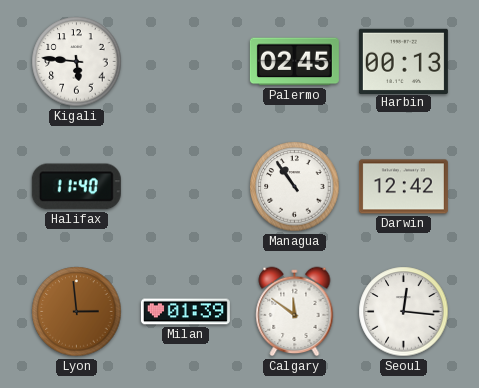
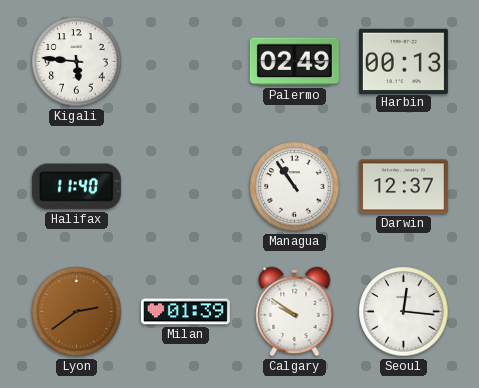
Palermo: 02:45 -> 02:49
Darwin: 12:42 -> 12:37
Lyon: 2:59 -> 2:39
Calgary: 11:51 -> 9:51
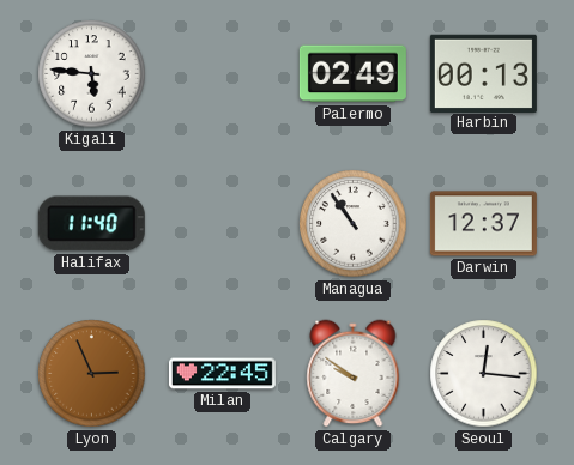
Lyon: 2:39 -> 2:56
Milan: 01:39 -> 22:45
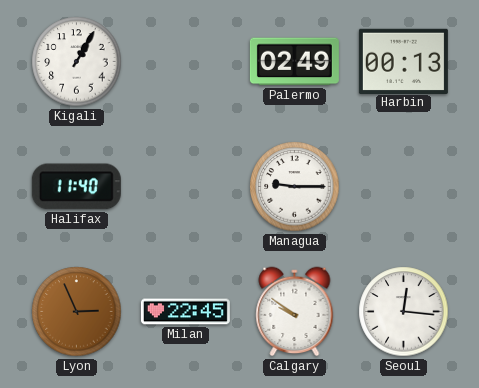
Kigali: 5:46 -> 1:05
Managua: 10:54 -> 9:15
Darwin: 12:37 -> none
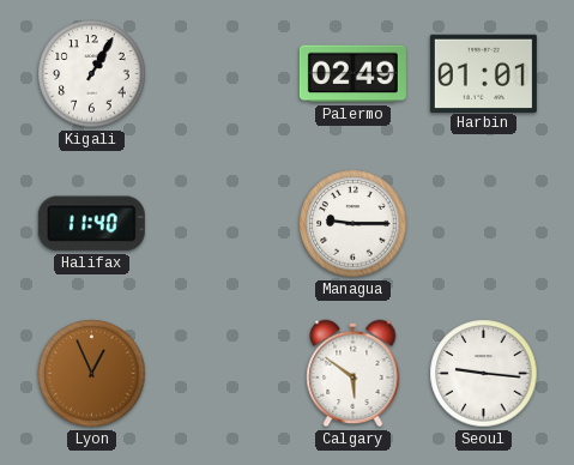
Harbin: 00:13 -> 01:01
Lyon: 2:56 -> 12:56
Milan: 22:45 -> none
Calgary: 9:51 -> 5:51
Seoul: 12:16 -> 9:16
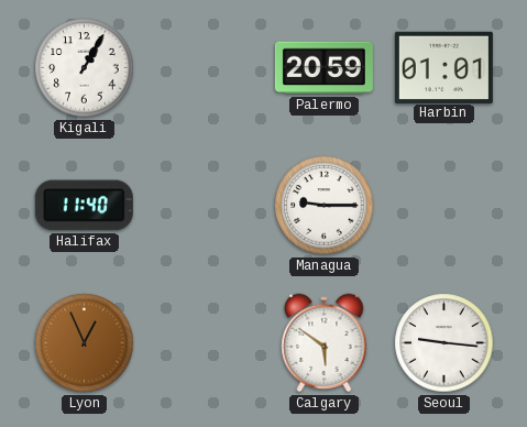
Palermo: 02:49 -> 20:59
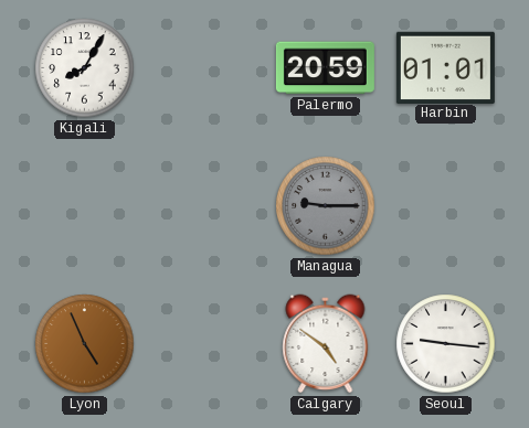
Kigali: 1:05 -> 8:05
Halifax: 11:40 -> none
Managua dial: white -> grey
Lyon: 12:56 -> 4:56
Calgary: 5:51 -> 4:51
